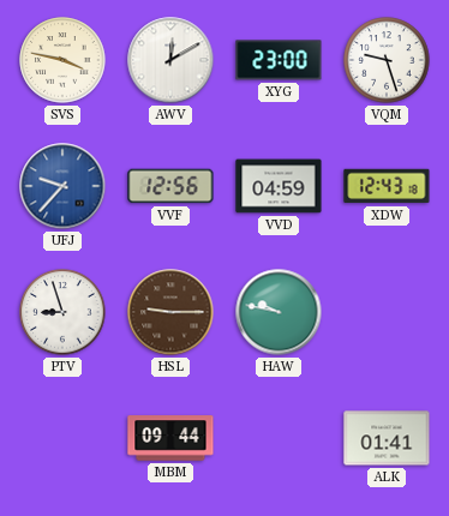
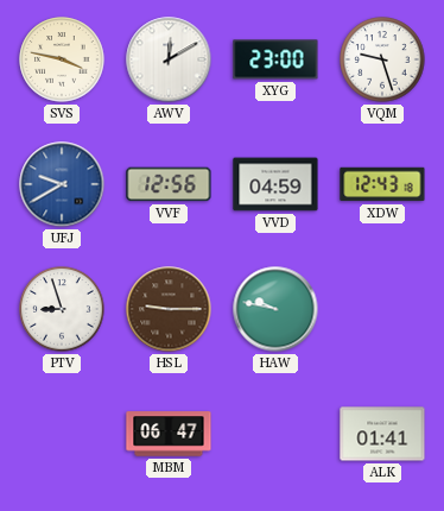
UFJ: 9:37 -> 9:40
MBM: 09:44 -> 06:47
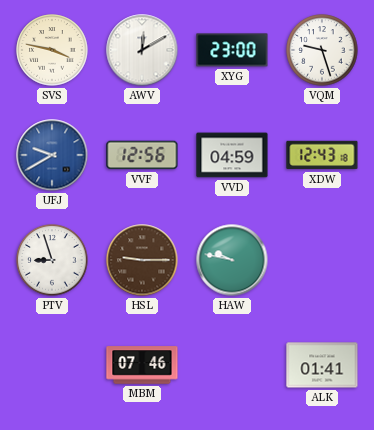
MBM: 06:47 -> 07:46
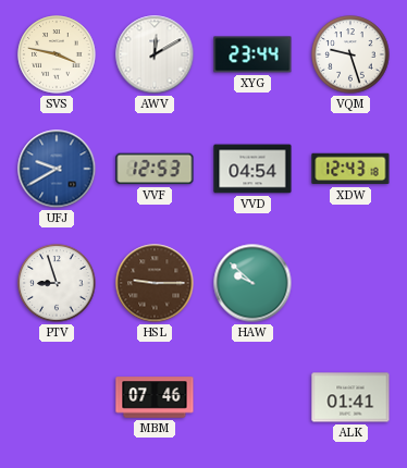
XYG: 23:00 -> 23:44
VVF: 12:56 -> 12:53
VVD: 04:59 -> 04:54
HAW: 9:47 -> 9:52
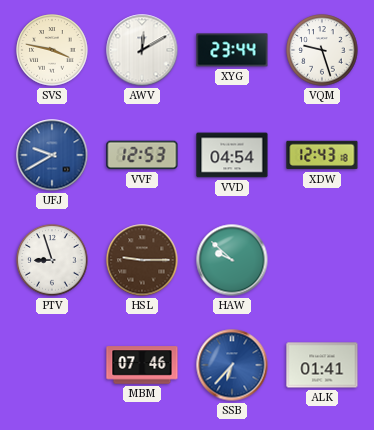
SSB: none -> 6:37
